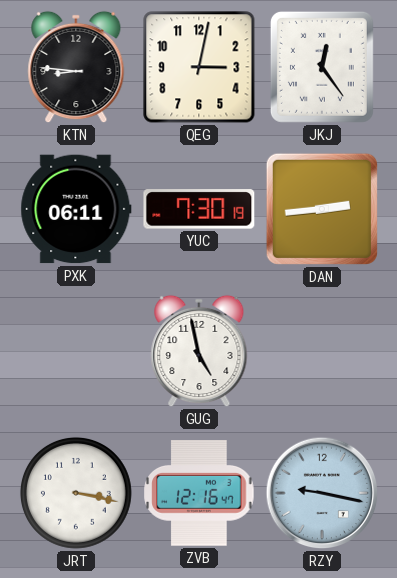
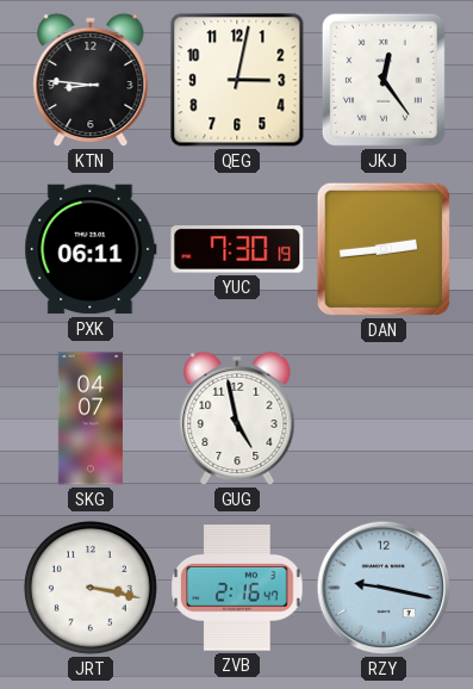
SKG: none -> 04:07
ZVB: 12:16 -> 2:16
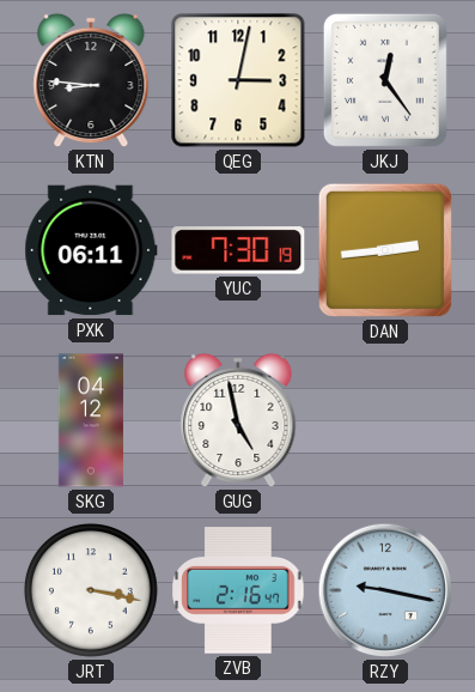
SKG: 04:07 -> 04:12
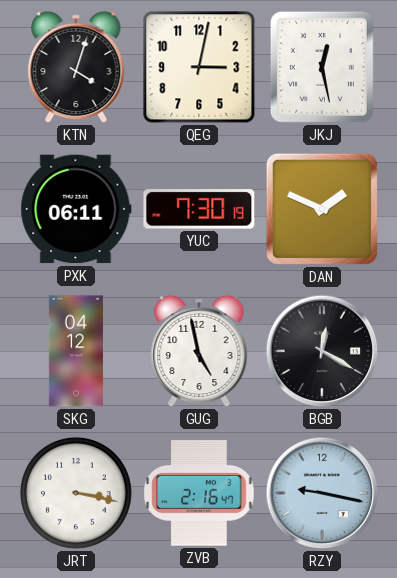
KTN: 8:46 -> 4:03
JKJ: 12:24 -> 12:28
DAN: 2:44 -> 1:49
BGB: none -> 12:20
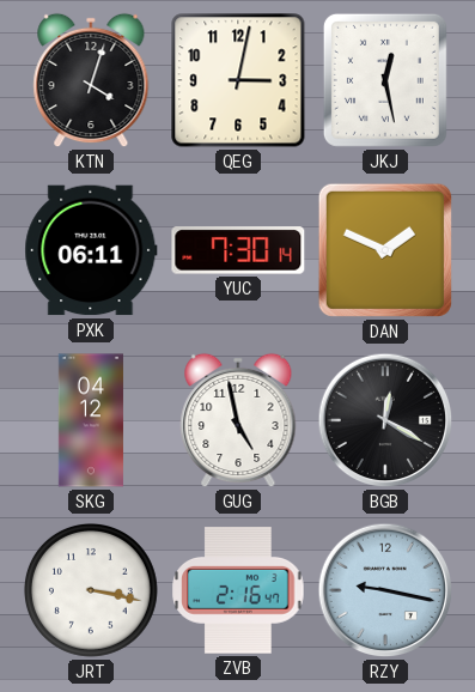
YUC: 7:30:19 -> 7:30:14
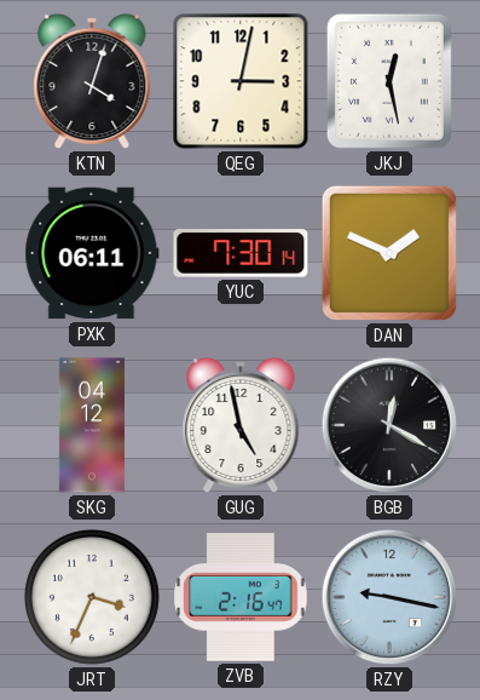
JRT: 3:17 -> 3:34
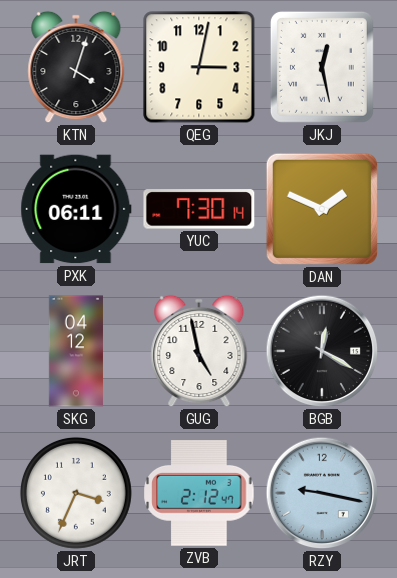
ZVB: 2:16 -> 2:12
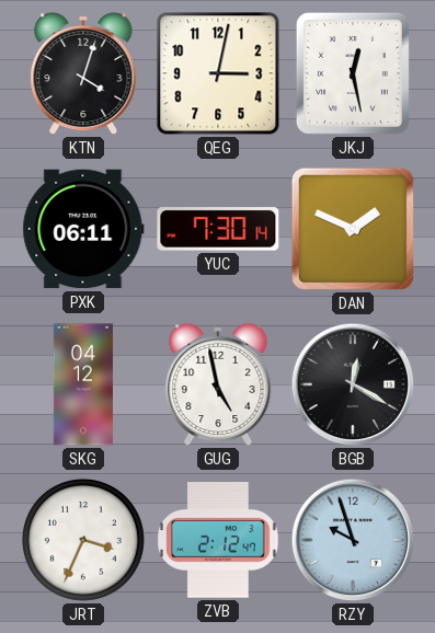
RZY: 9:17 -> 9:57
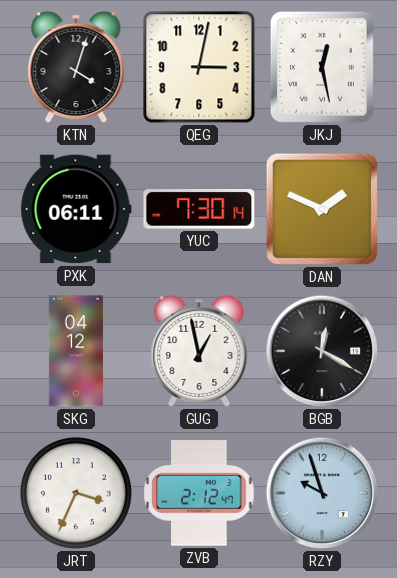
GUG: 4:58 -> 12:58
